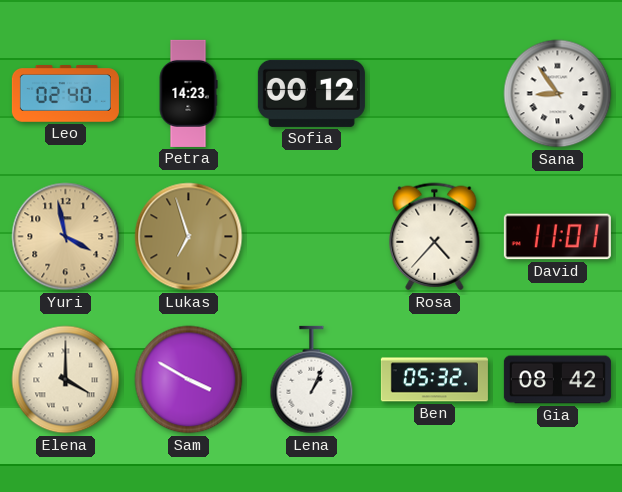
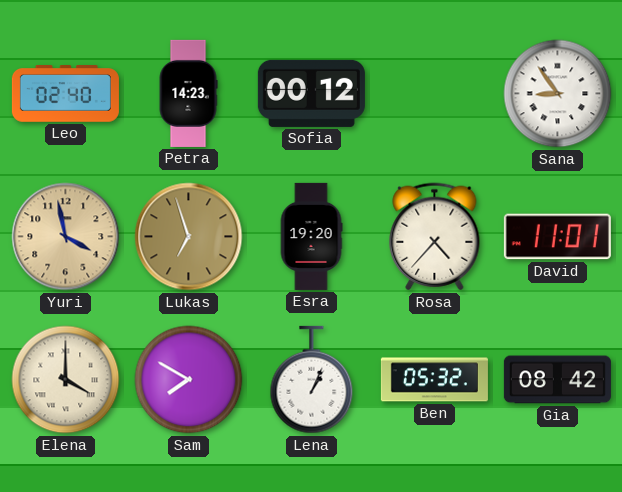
Esra: none -> 19:20
Sam: 3:50 -> 7:50
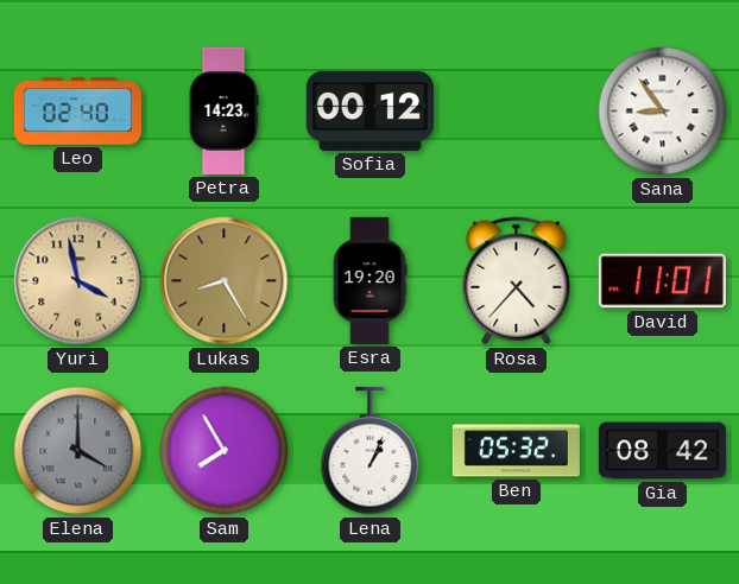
Lukas: 6:57 -> 8:25
Elena dial: cream -> grey
Sam: 7:50 -> 7:55
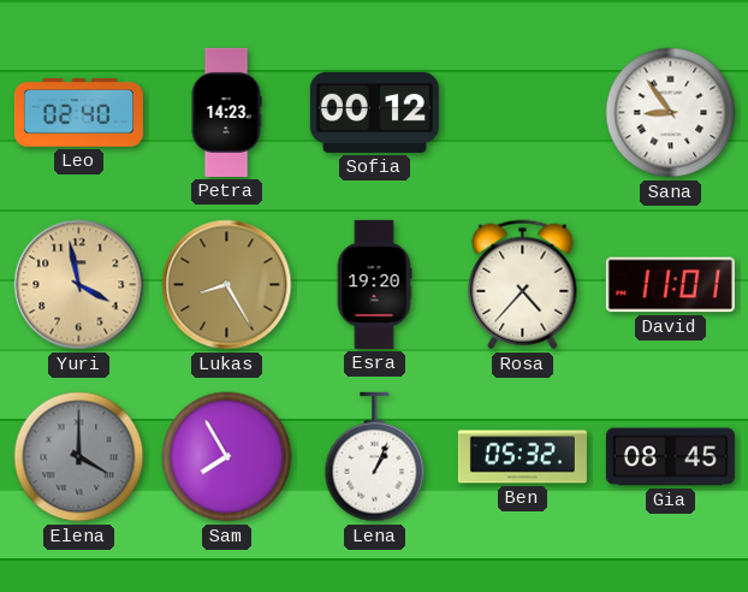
Gia: 08:42 -> 08:45
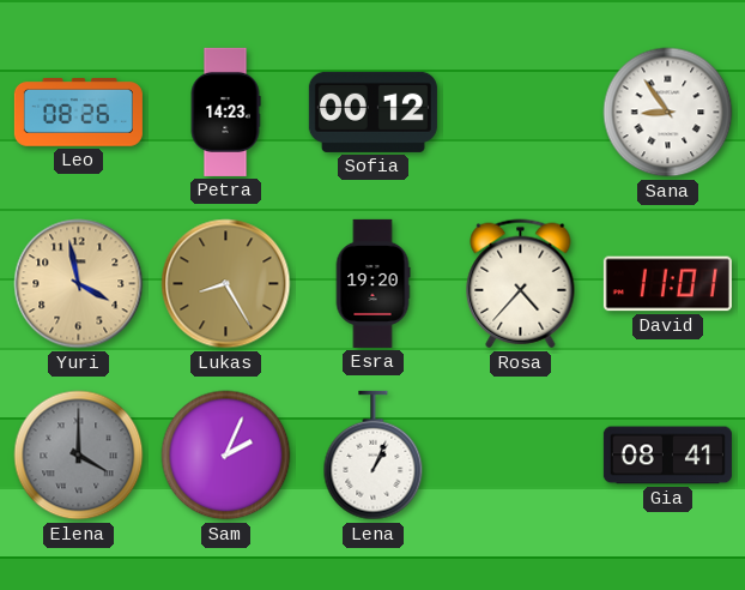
Leo: 02:40 -> 08:26
Sam: 7:55 -> 2:04
Ben: 05:32 -> none
Gia: 08:45 -> 08:41
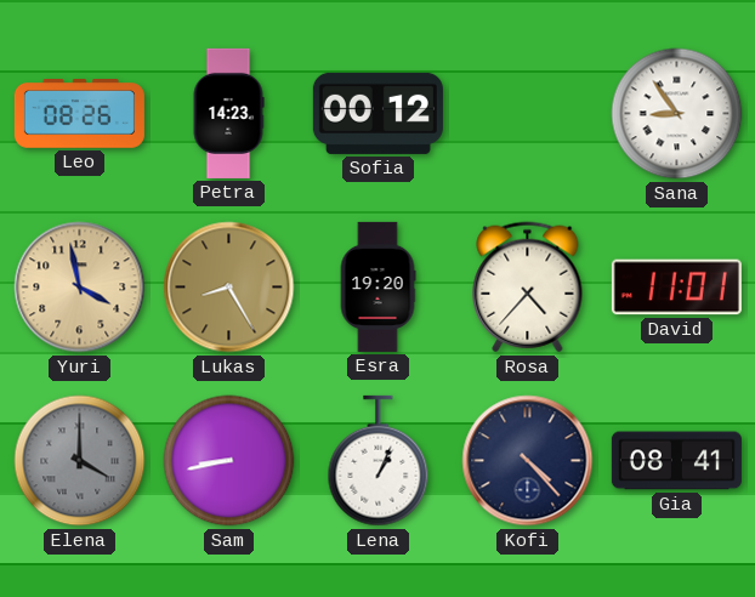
Sam: 2:04 -> 8:43
Kofi: none -> 4:23
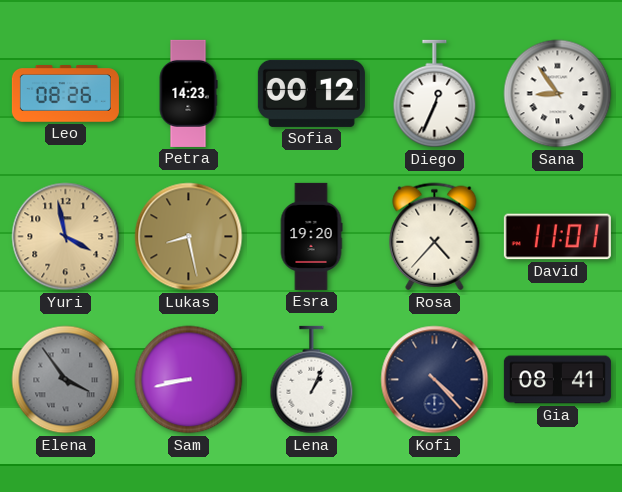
Diego: none -> 12:34
Lukas: 8:25 -> 8:28
Elena: 4:00 -> 3:54
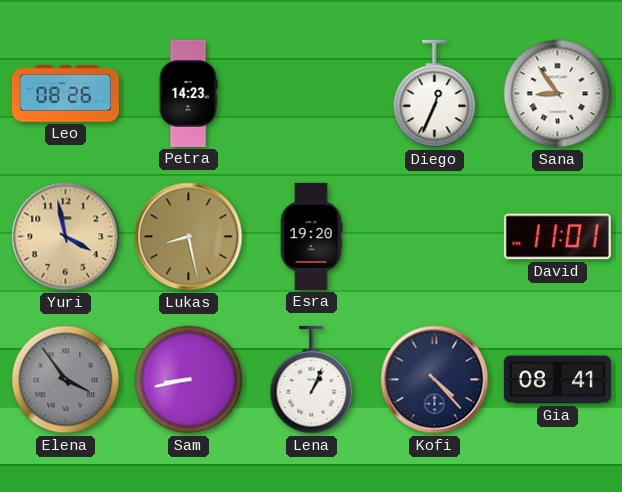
Sofia: 00:12 -> none
Rosa: 4:37 -> none
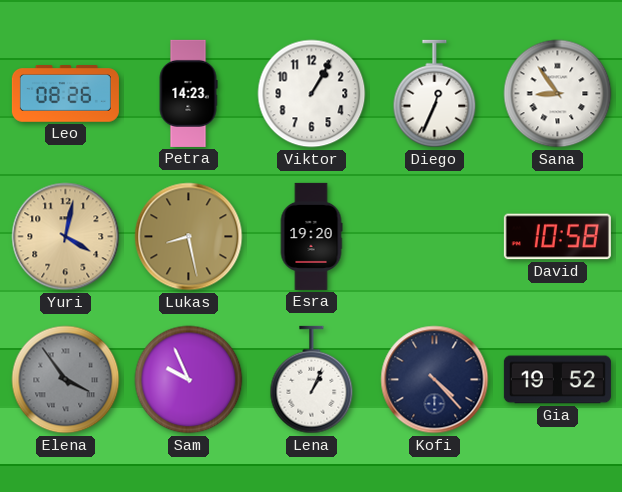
Viktor: none -> 1:05
Yuri: 3:58 -> 4:02
David: 11:01 -> 10:58
Sam: 8:43 -> 9:56
Gia: 08:41 -> 19:52
